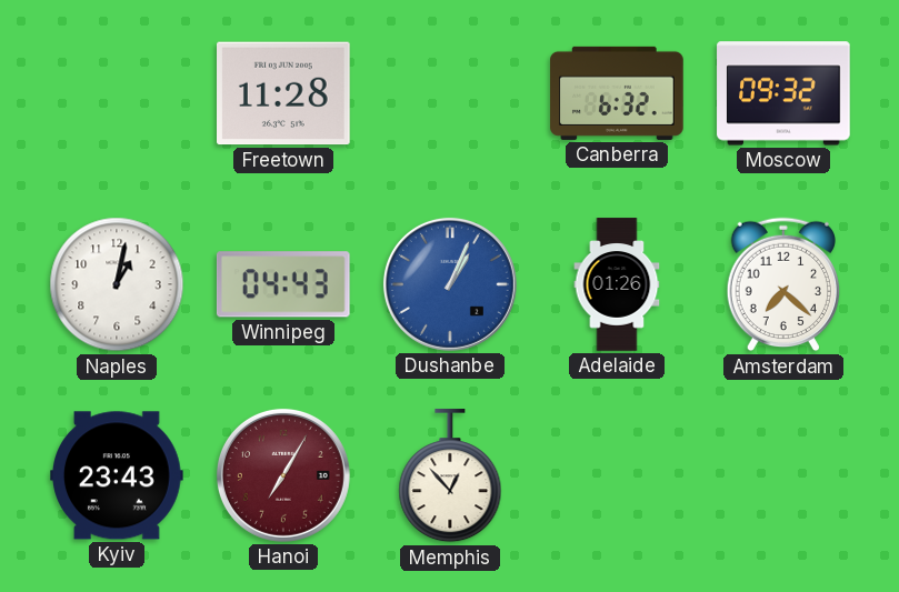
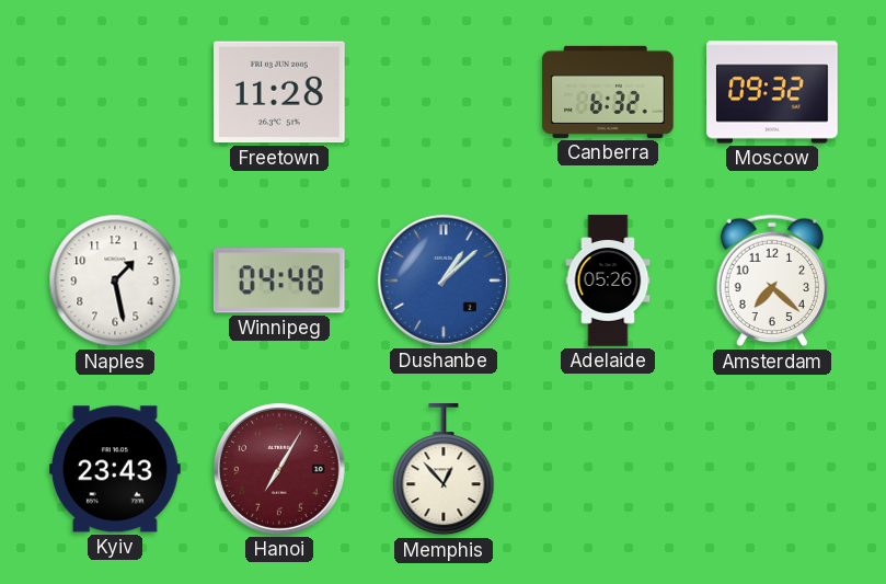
Naples: 1:02 -> 1:28
Winnipeg: 04:43 -> 04:48
Dushanbe: 1:04 -> 1:08
Adelaide: 01:26 -> 05:26
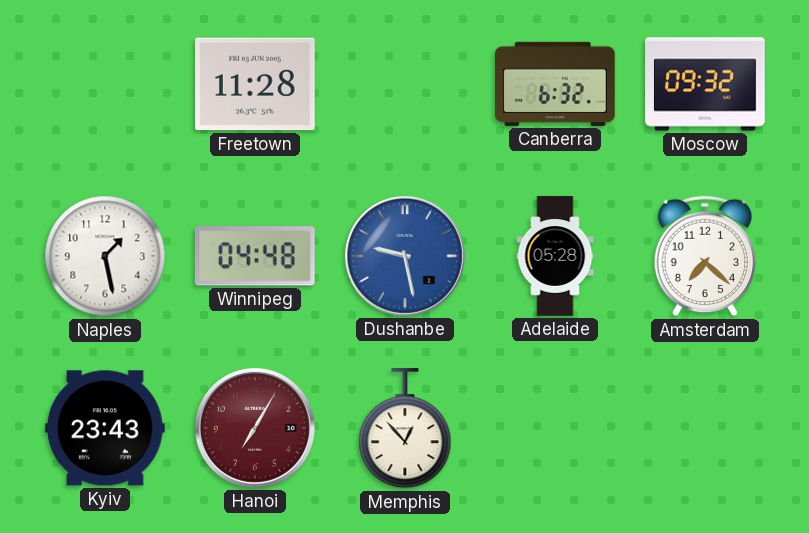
Dushanbe: 1:08 -> 9:28
Adelaide: 05:26 -> 05:28
